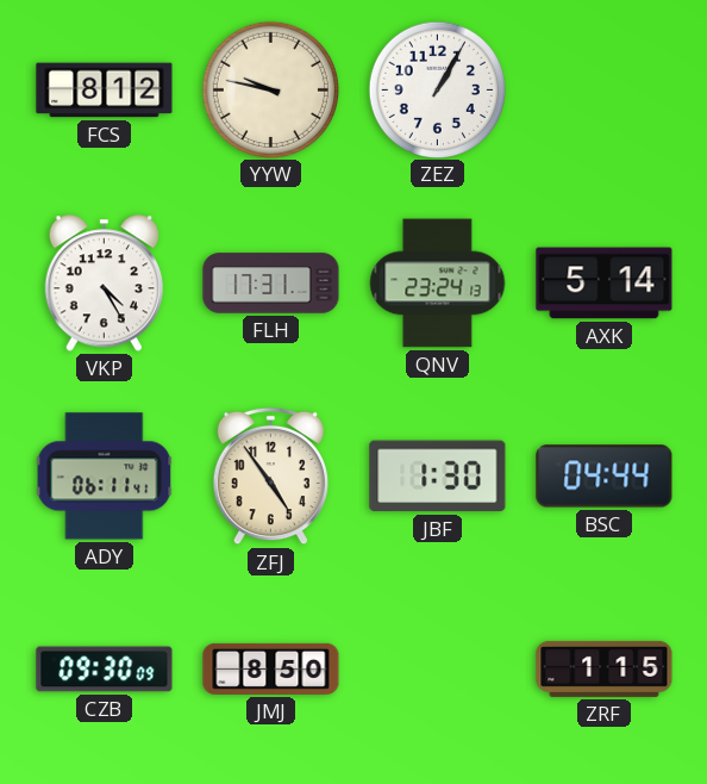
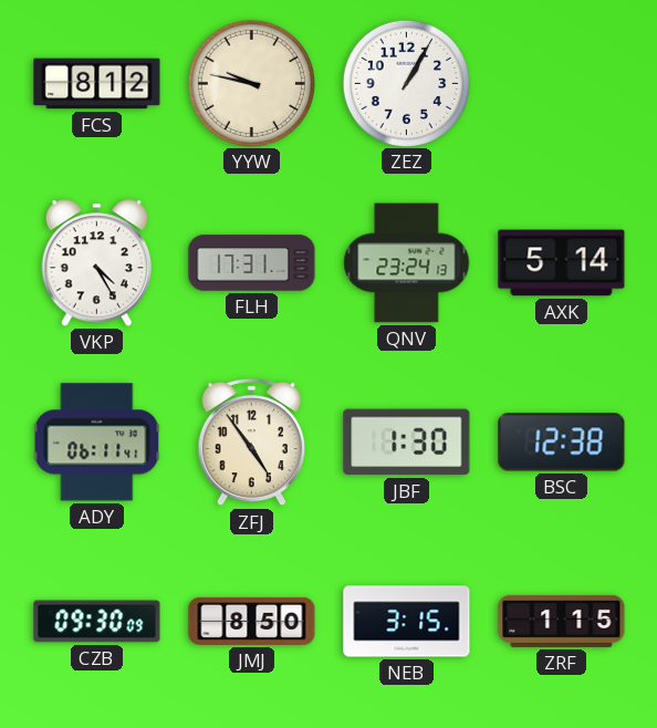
BSC: 04:44 -> 12:38
NEB: none -> 3:15
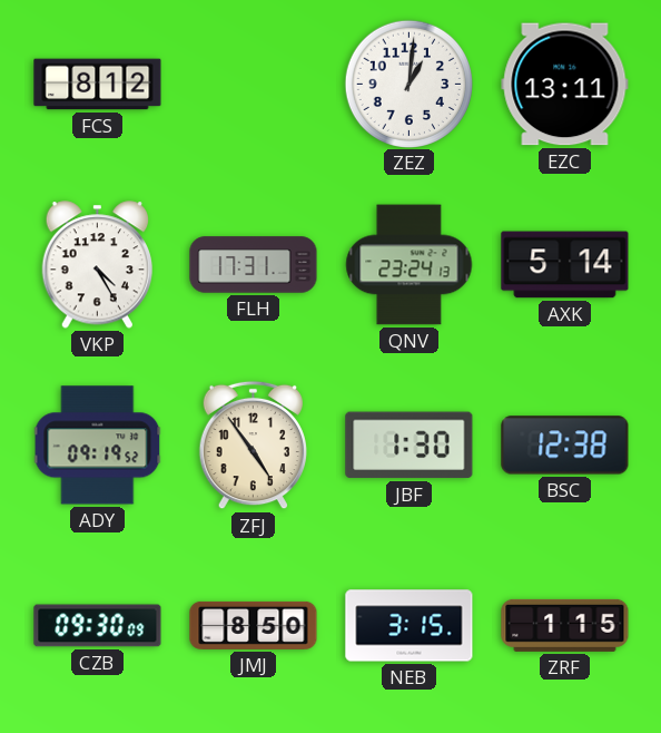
YYW: 9:47 -> none
ZEZ: 1:05 -> 1:01
EZC: none -> 13:11
ADY: 06:11 -> 09:19
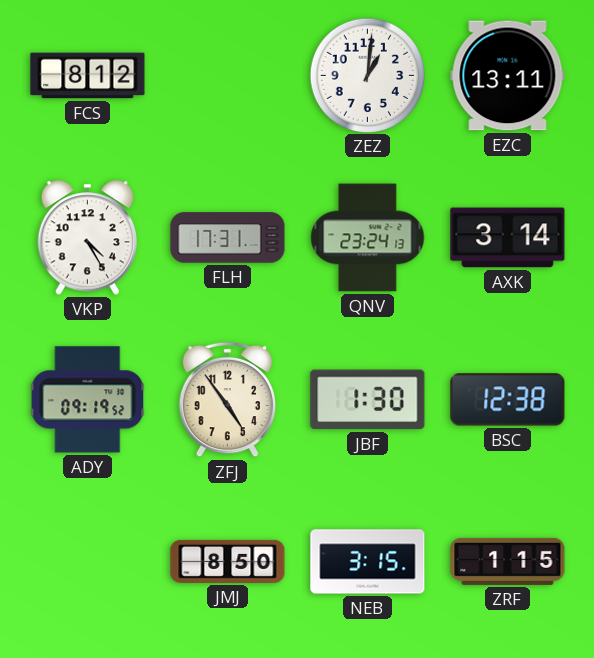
AXK: 5:14 -> 3:14
CZB: 09:30 -> none
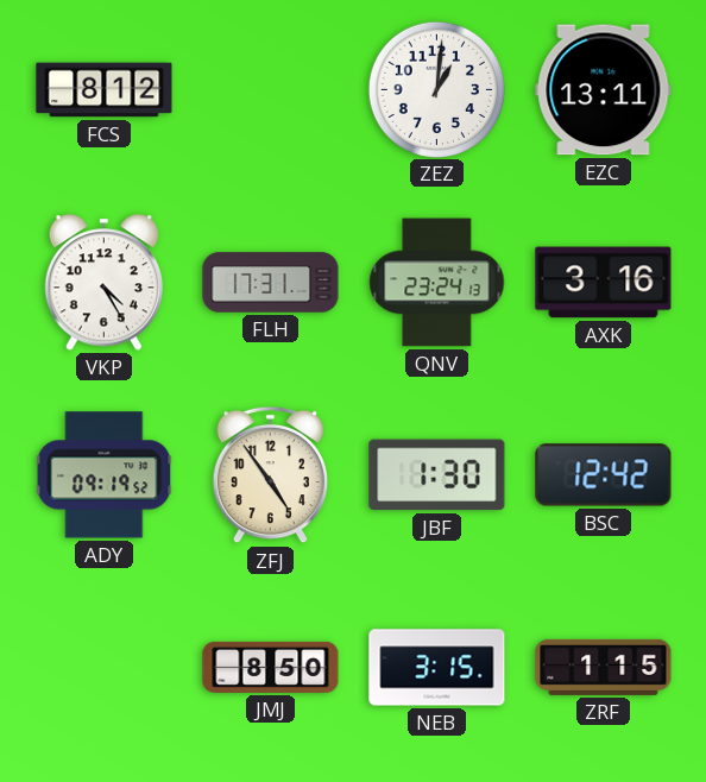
AXK: 3:14 -> 3:16
BSC: 12:38 -> 12:42
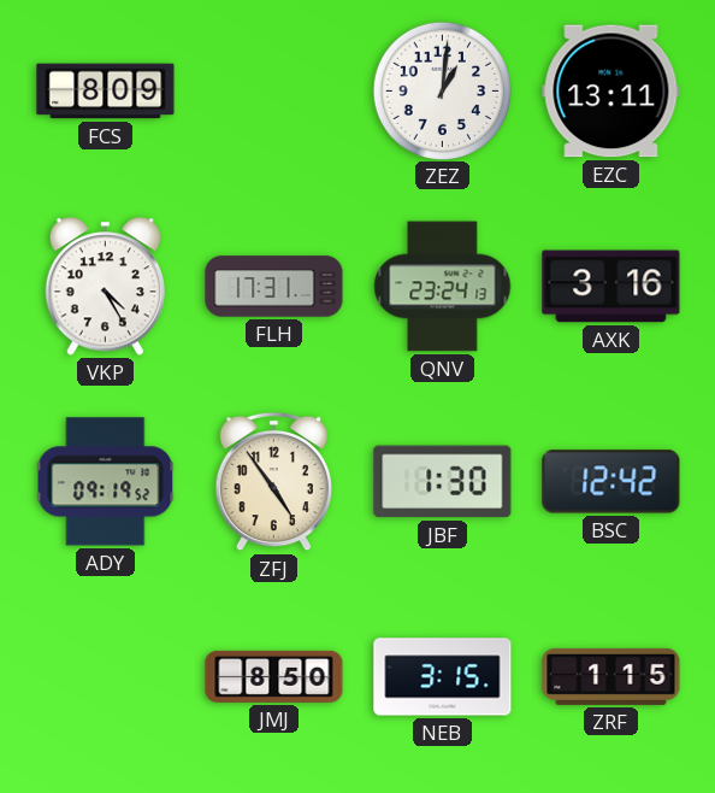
FCS: 8:12 -> 8:09
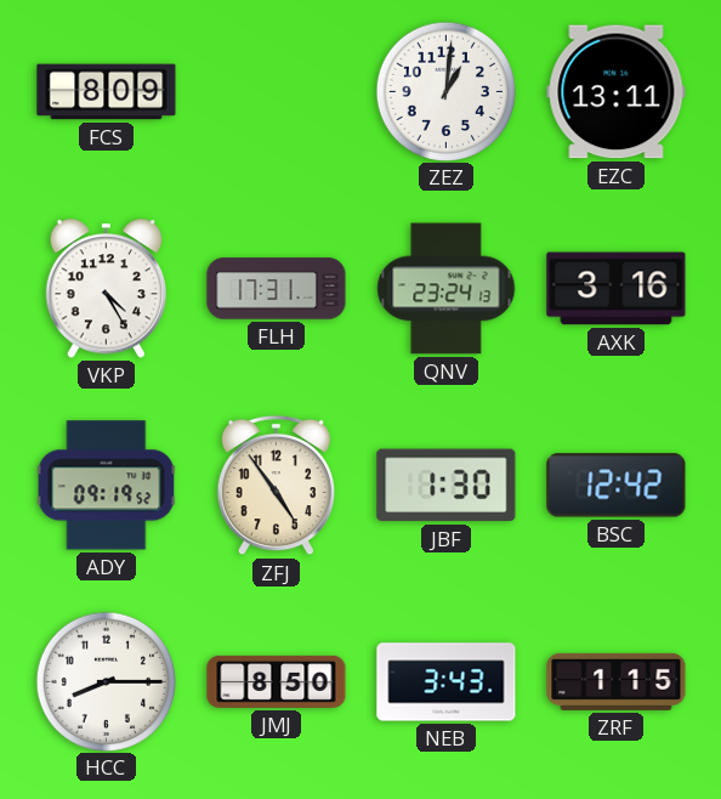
HCC: none -> 8:15
NEB: 3:15 -> 3:43
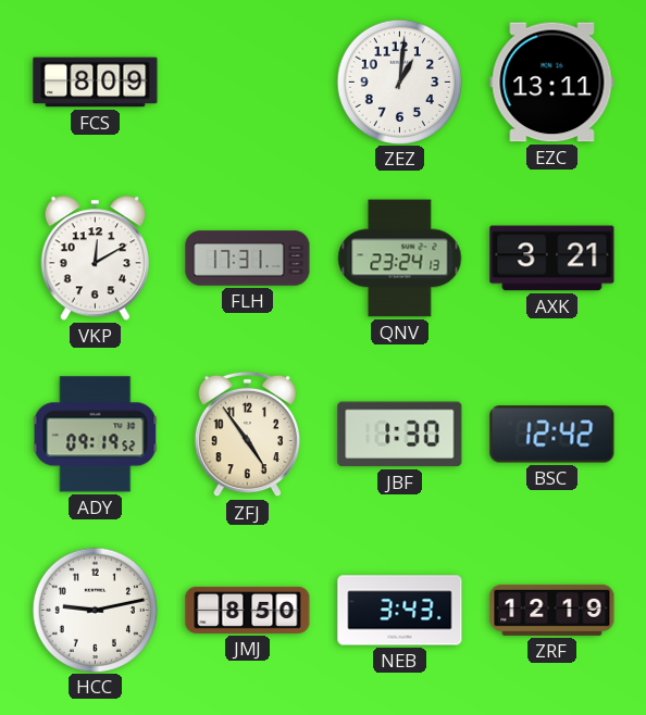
VKP: 4:25 -> 12:10
AXK: 3:16 -> 3:21
HCC: 8:15 -> 9:13
ZRF: 1:15 -> 12:19
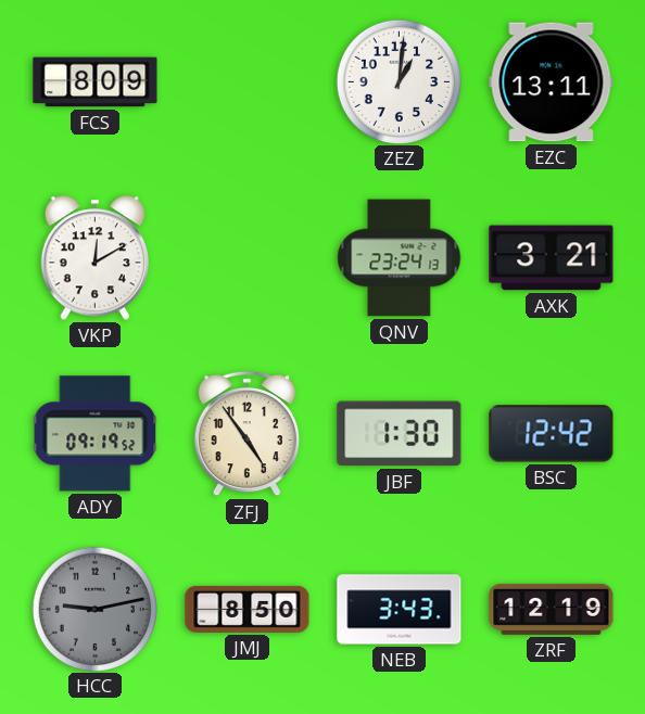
FLH: 17:31 -> none
HCC dial: white -> grey
